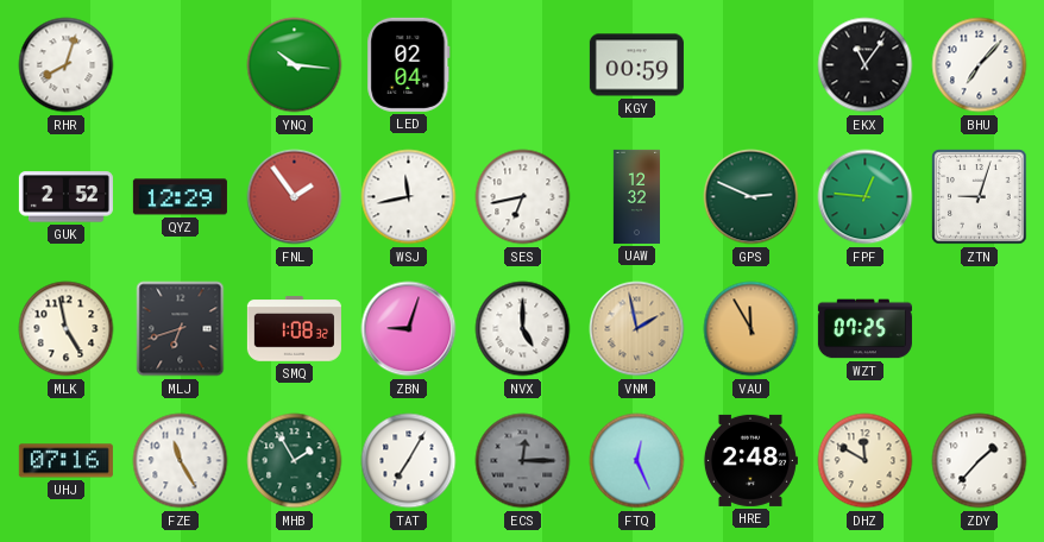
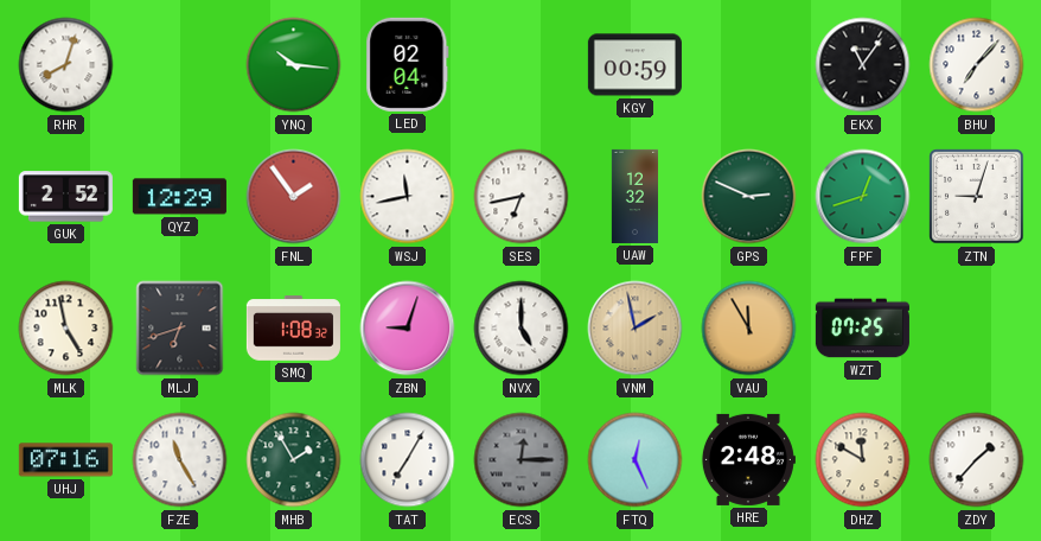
FPF: 12:46 -> 12:42
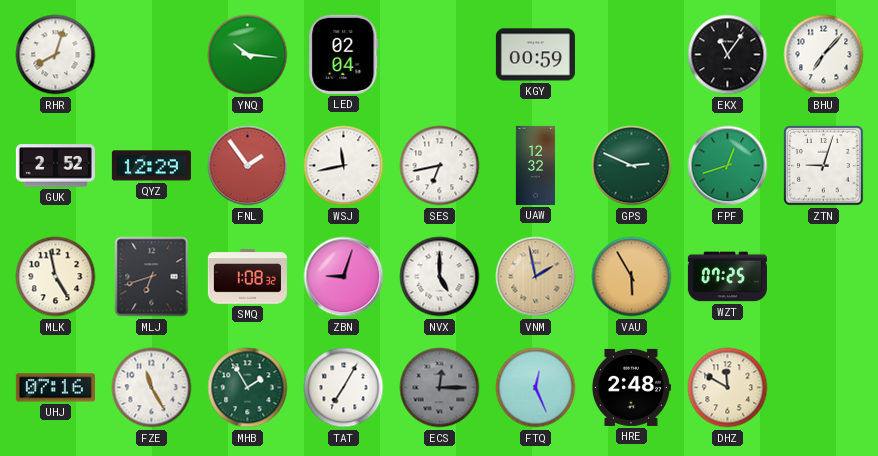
VAU: 11:55 -> 5:55
ZDY: 1:37 -> none
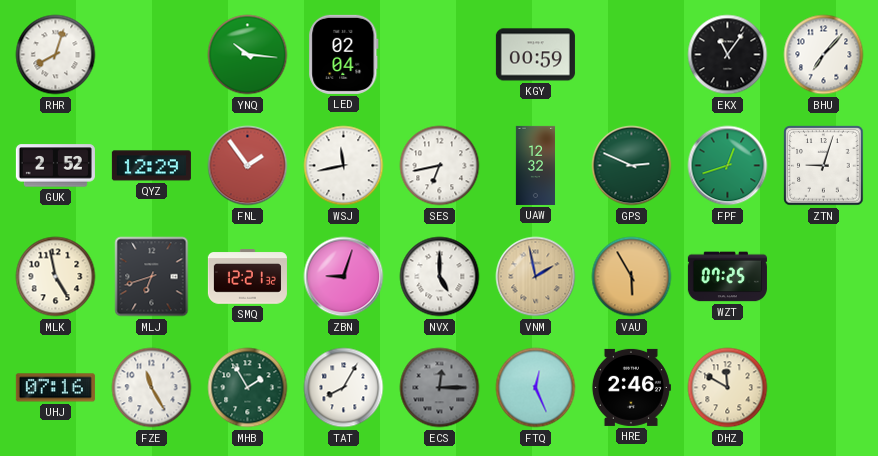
SMQ: 1:08 -> 12:21
TAT: 7:05 -> 8:05
HRE: 2:48 -> 2:46
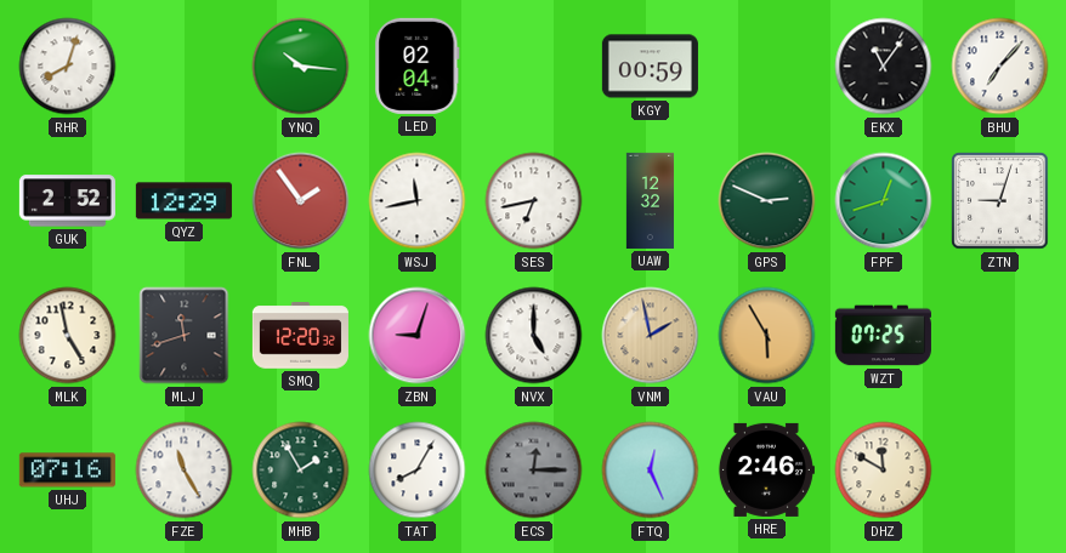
MLJ: 6:42 -> 11:42
SMQ: 12:21 -> 12:20
